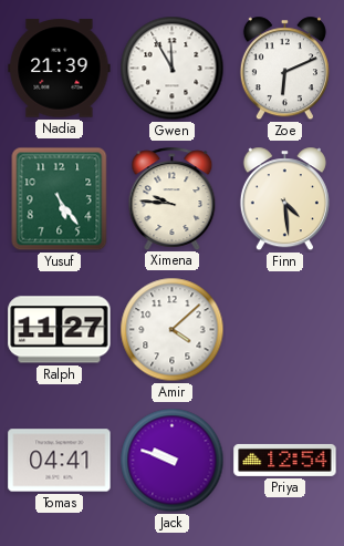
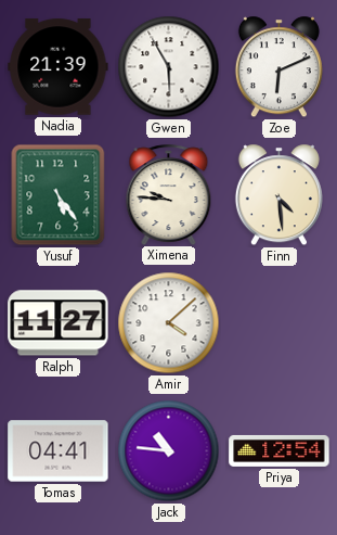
Gwen: 11:55 -> 5:55
Jack: 9:48 -> 10:46
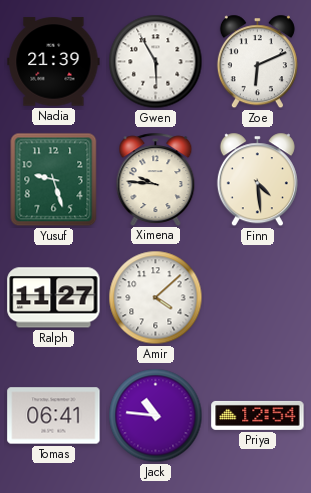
Yusuf: 5:24 -> 9:27
Tomas: 04:41 -> 06:41
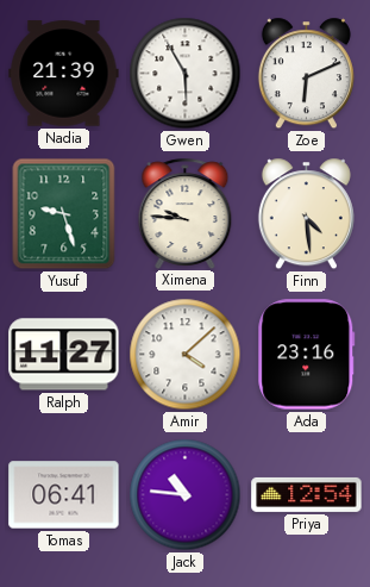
Ada: none -> 23:16
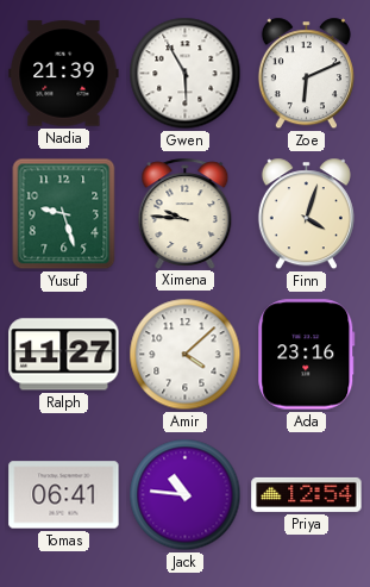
Finn: 4:29 -> 4:03
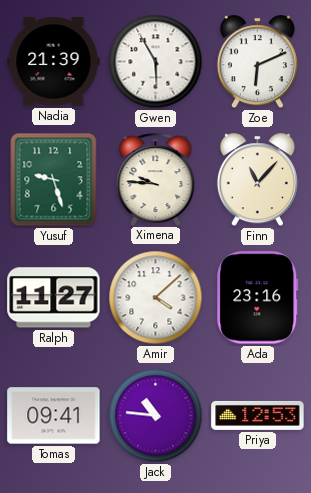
Finn: 4:03 -> 11:07
Tomas: 06:41 -> 09:41
Priya: 12:54 -> 12:53
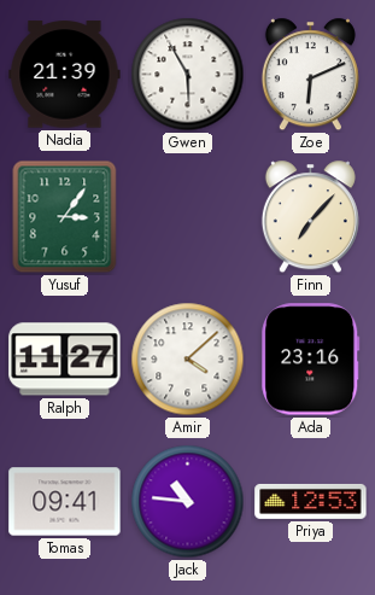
Yusuf: 9:27 -> 3:06
Ximena: 9:46 -> none
Finn: 11:07 -> 7:07
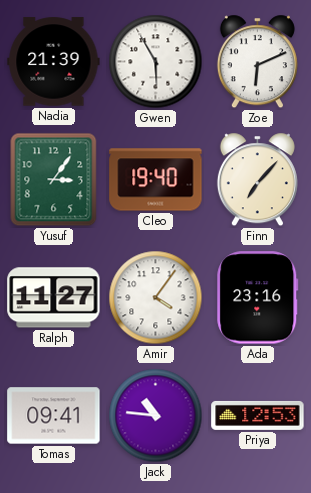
Cleo: none -> 19:40
Amir: 4:08 -> 4:06
